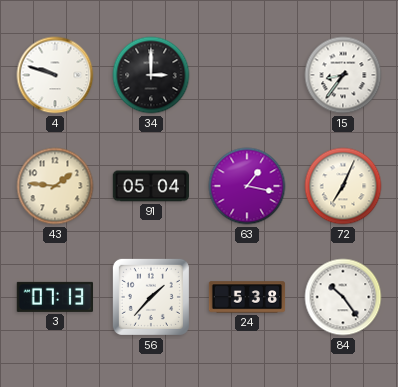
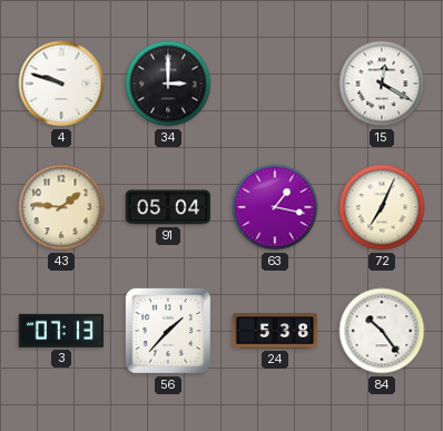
15: 8:36 -> 12:20
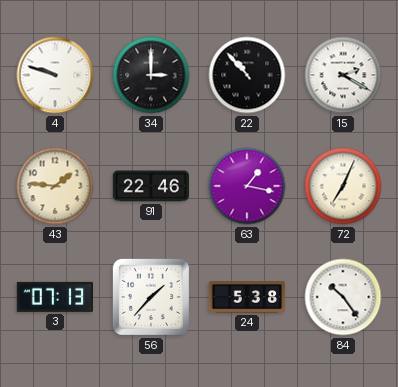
22: none -> 10:53
15: 12:20 -> 2:20
91: 05:04 -> 22:46
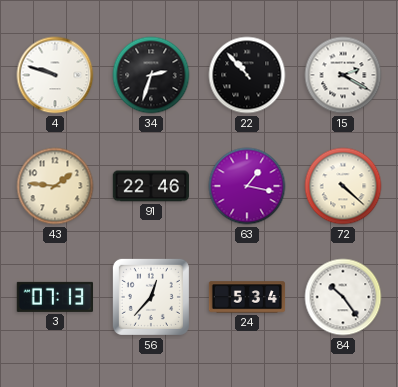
34: 3:00 -> 2:33
72: 7:04 -> 4:22
56: 1:37 -> 12:37
24: 5:38 -> 5:34
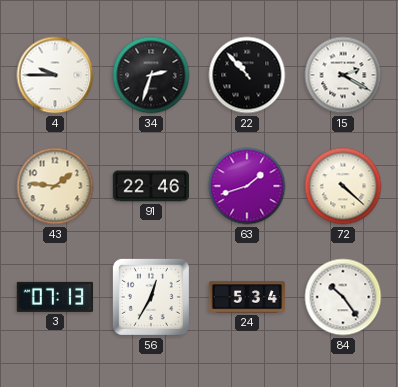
4: 9:48 -> 9:45
63: 1:17 -> 1:42
56: 12:37 -> 12:35
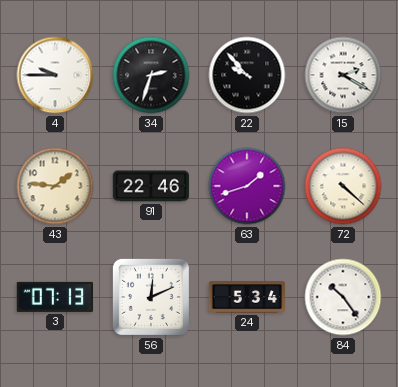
22: 10:53 -> 9:53
56: 12:35 -> 12:11
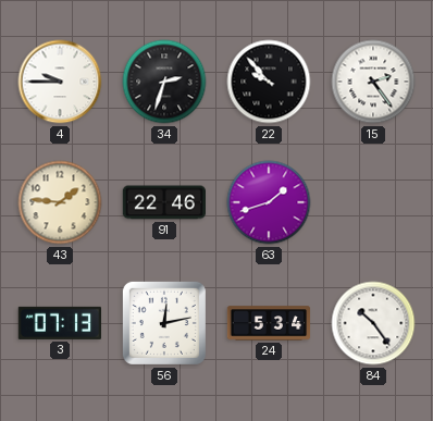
15: 2:20 -> 2:24
72: 4:22 -> none
56: 12:11 -> 12:13
